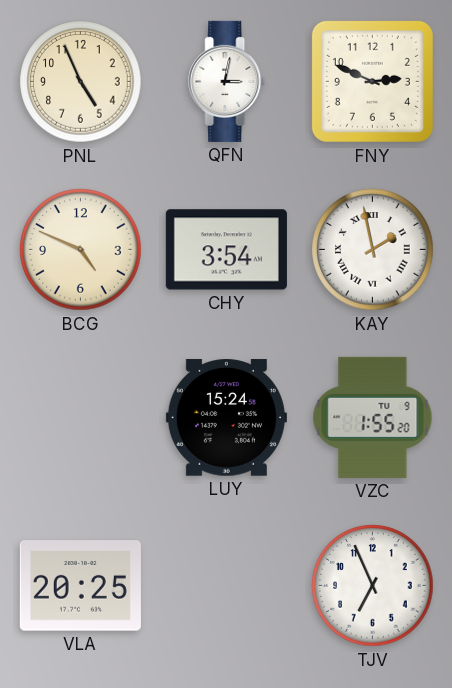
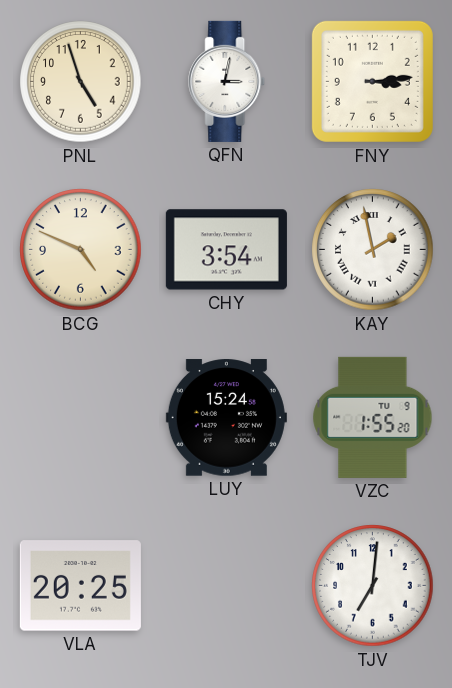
PNL: 4:56 -> 4:57
FNY: 2:49 -> 3:14
TJV: 6:56 -> 7:01
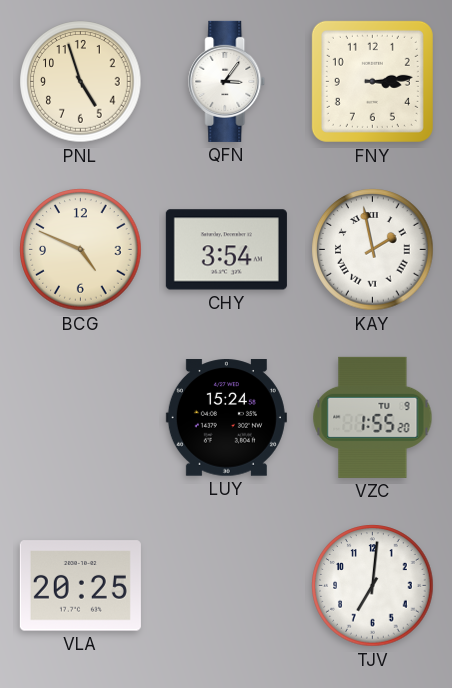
QFN: 3:02 -> 3:06
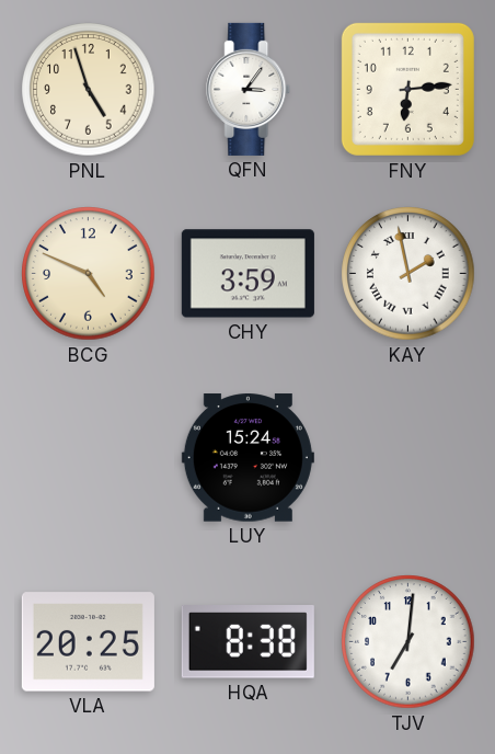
FNY: 3:14 -> 6:14
CHY: 3:54 -> 3:59
VZC: 1:55 -> none
HQA: none -> 8:38
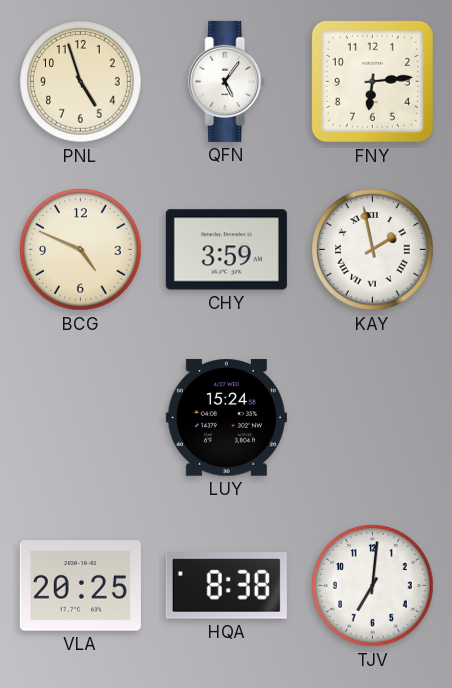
QFN: 3:06 -> 5:06
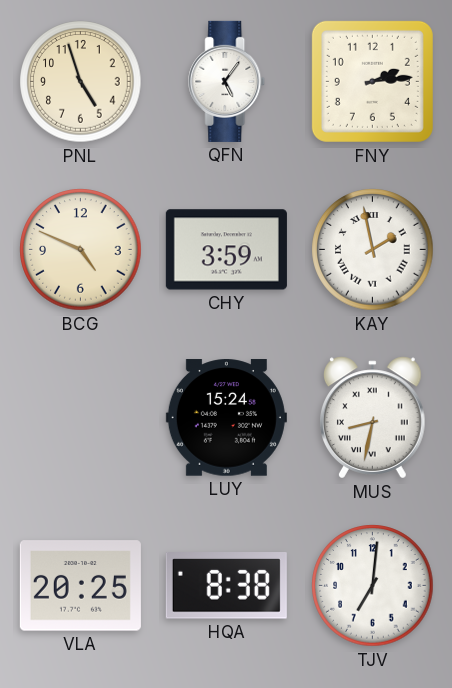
FNY: 6:14 -> 2:14
MUS: none -> 8:32
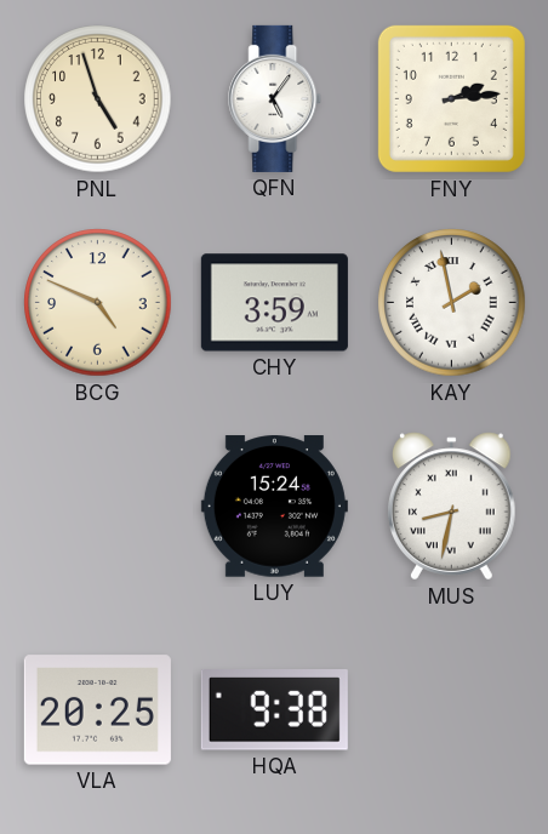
HQA: 8:38 -> 9:38
TJV: 7:01 -> none
